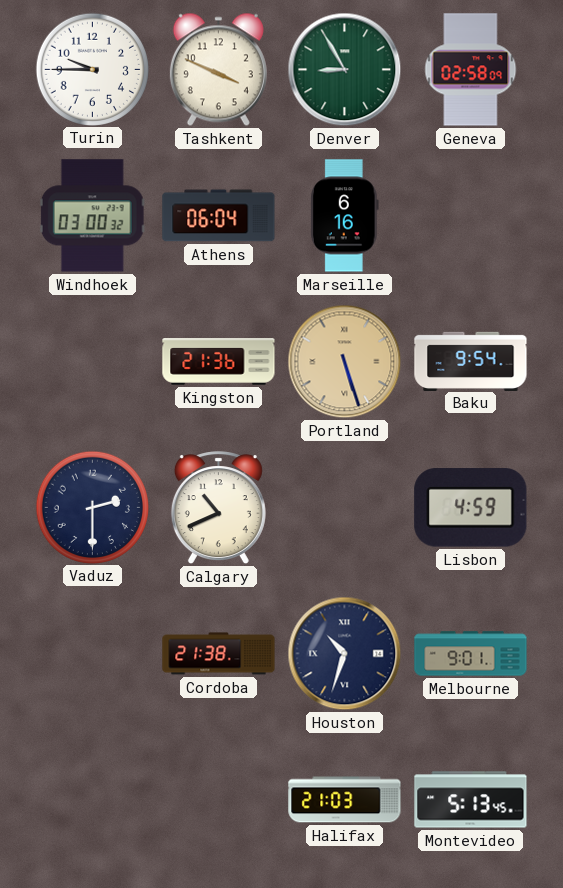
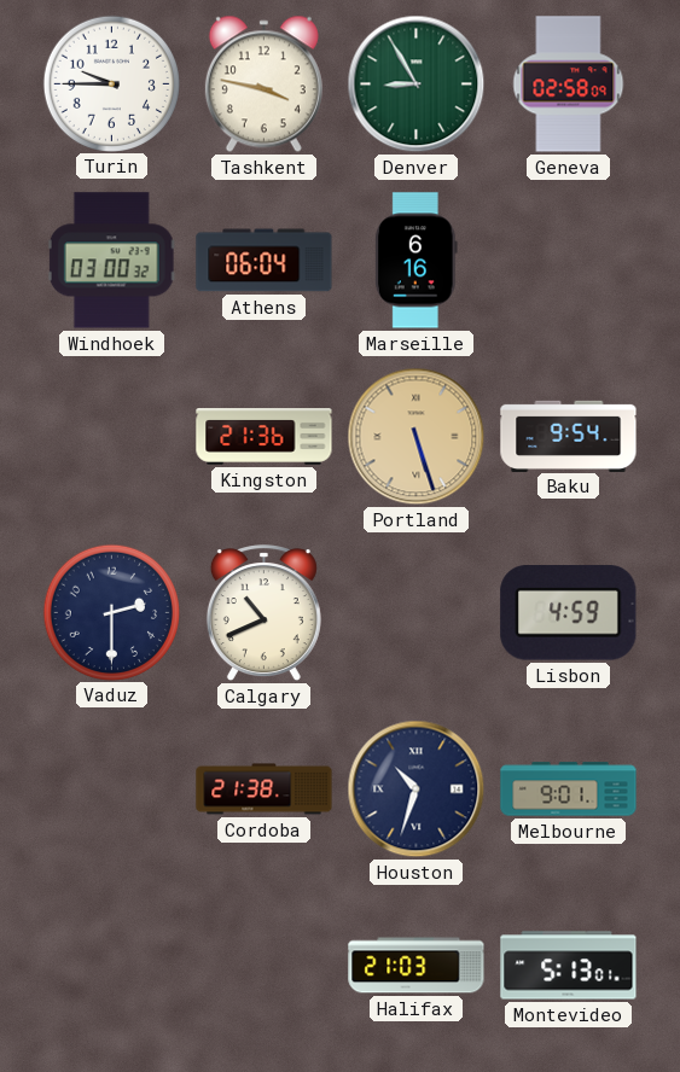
Tashkent: 3:49 -> 3:47
Montevideo: 5:13:45 -> 5:13:01
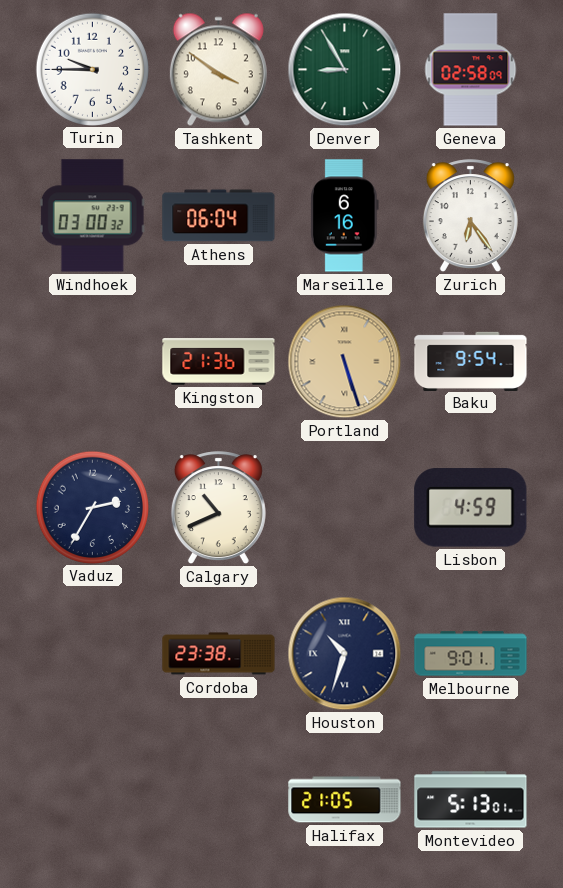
Tashkent: 3:47 -> 3:51
Zurich: none -> 6:24
Vaduz: 2:30 -> 2:35
Cordoba: 21:38 -> 23:38
Halifax: 21:03 -> 21:05
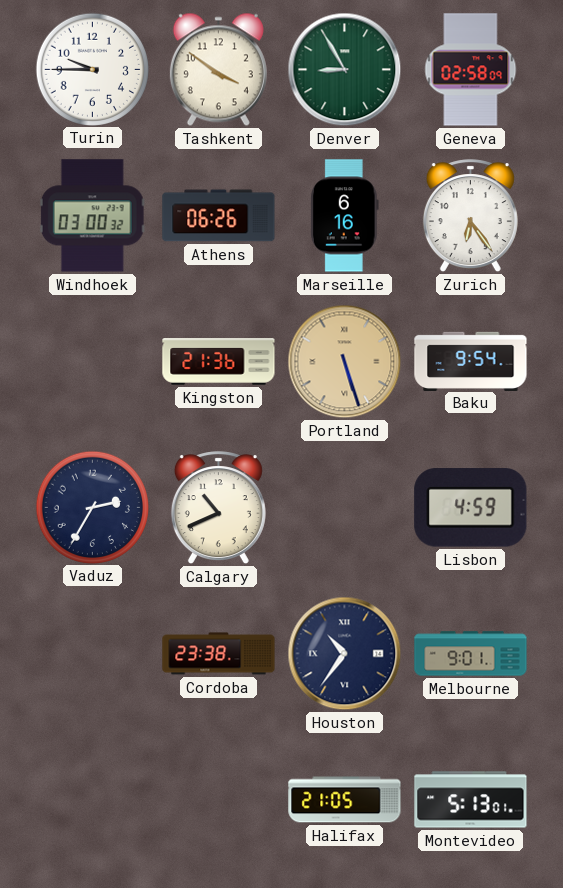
Athens: 06:04 -> 06:26
Houston: 10:33 -> 10:36
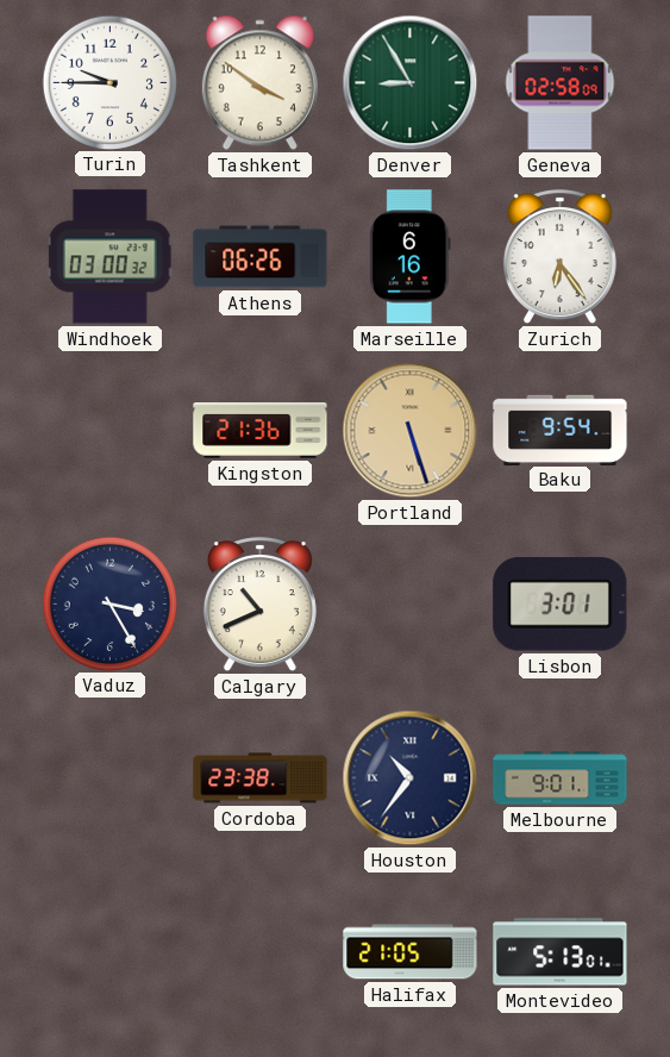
Vaduz: 2:35 -> 3:25
Lisbon: 4:59 -> 3:01
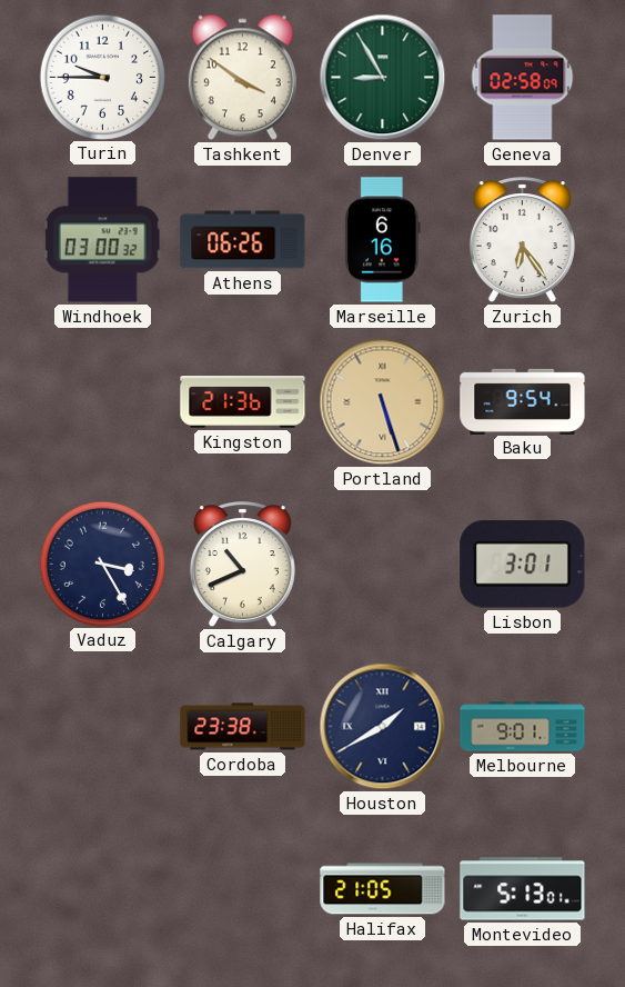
Houston: 10:36 -> 1:40
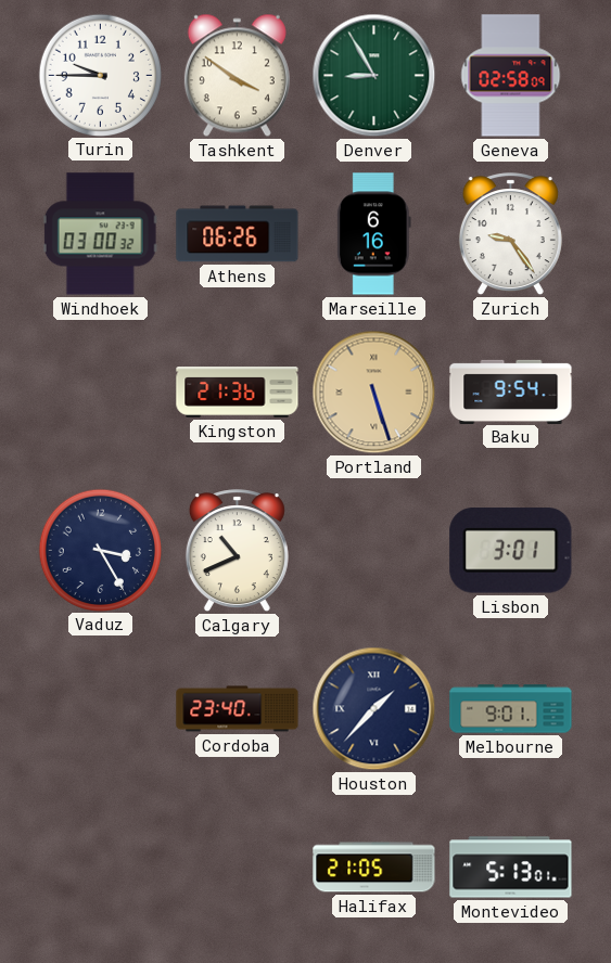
Zurich: 6:24 -> 9:24
Cordoba: 23:38 -> 23:40
Houston: 1:40 -> 1:37
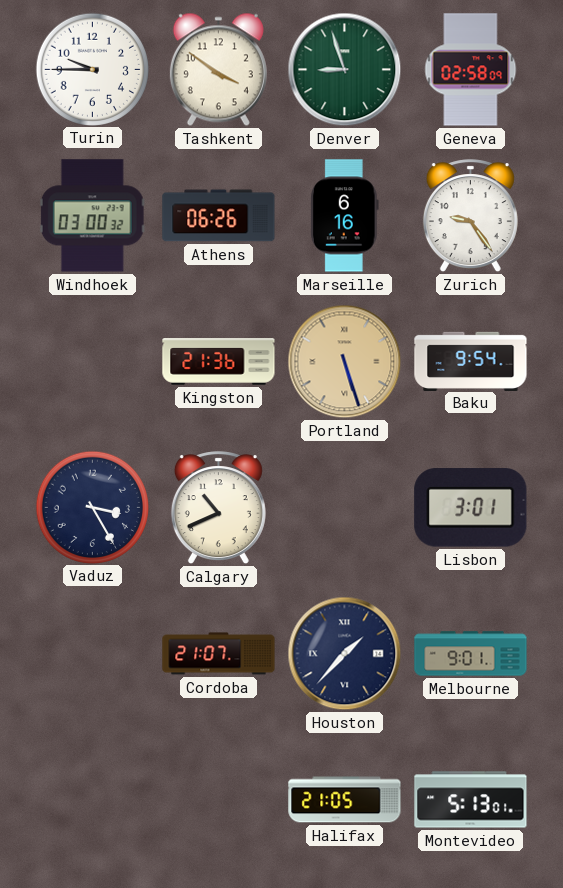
Denver: 8:55 -> 8:57
Cordoba: 23:40 -> 21:07
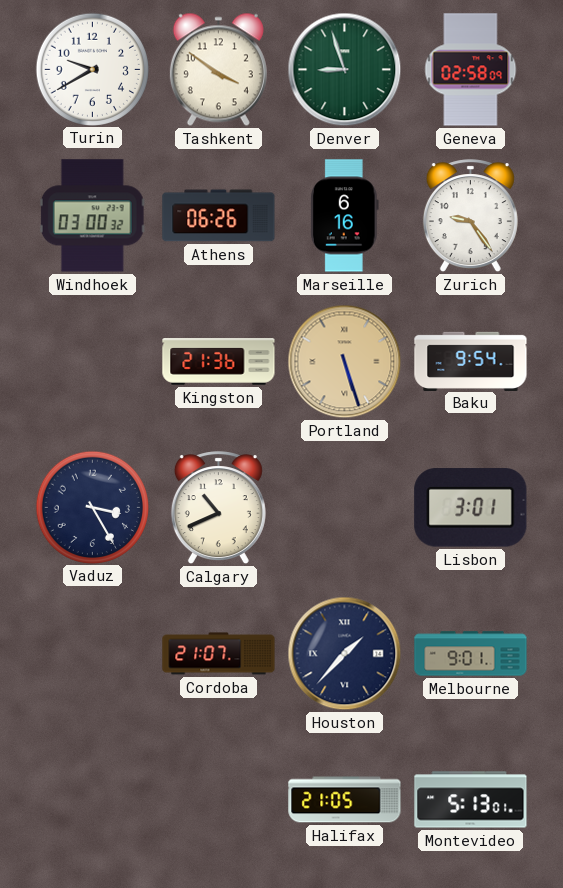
Turin: 9:45 -> 9:40
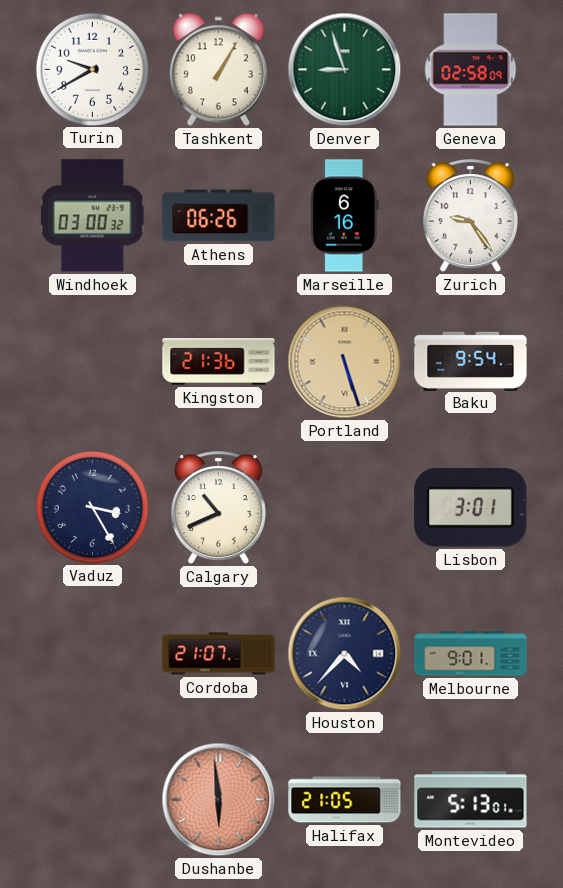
Tashkent: 3:51 -> 1:05
Houston: 1:37 -> 4:37
Dushanbe: none -> 5:59
